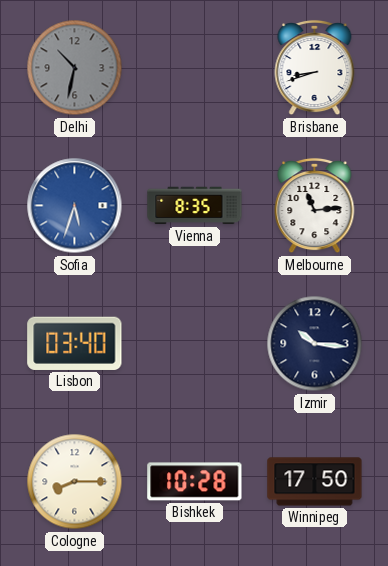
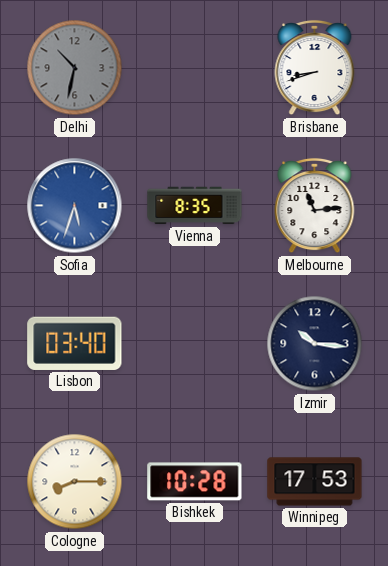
Winnipeg: 17:50 -> 17:53
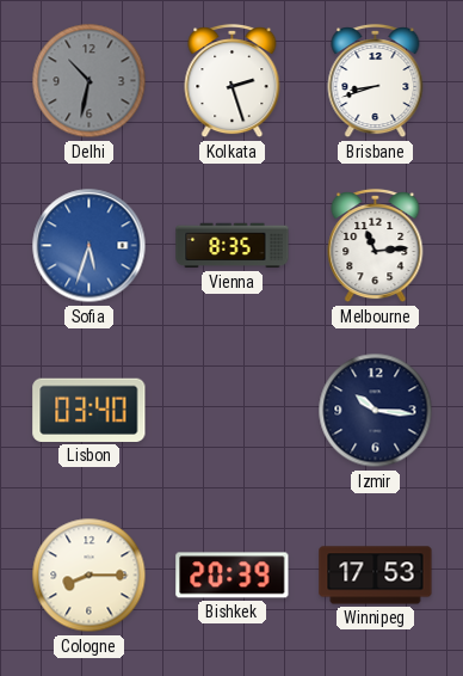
Kolkata: none -> 2:27
Bishkek: 10:28 -> 20:39
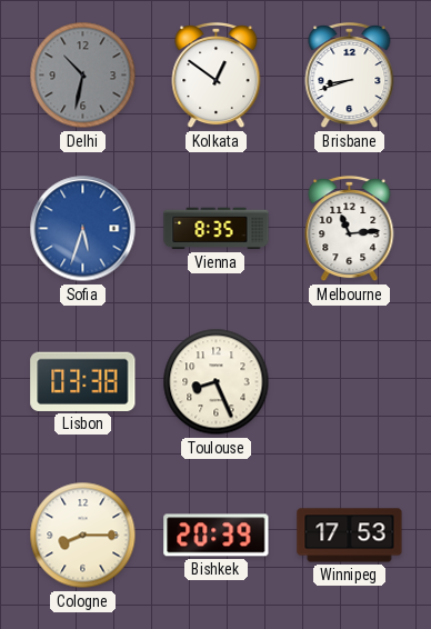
Kolkata: 2:27 -> 12:51
Lisbon: 03:40 -> 03:38
Toulouse: none -> 8:26
Izmir: 10:16 -> none
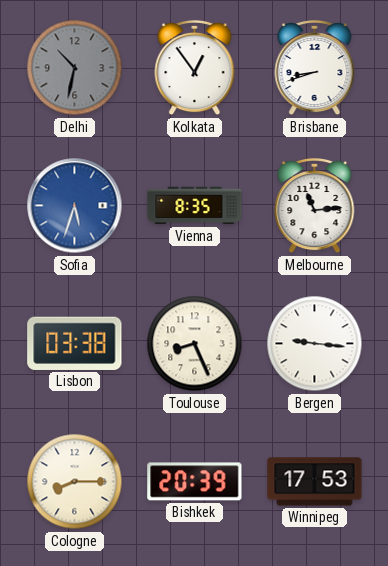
Kolkata: 12:51 -> 12:54
Bergen: none -> 9:16
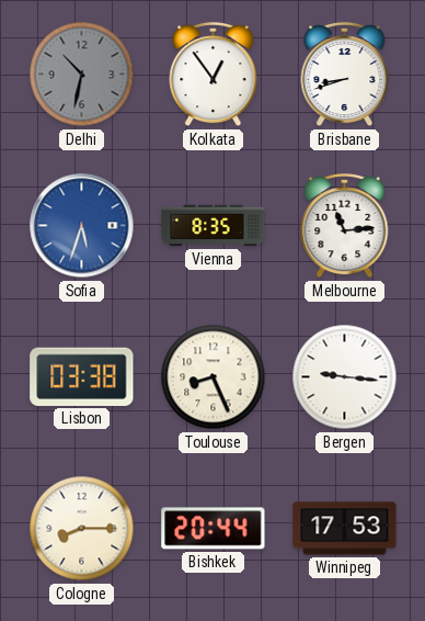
Bishkek: 20:39 -> 20:44
